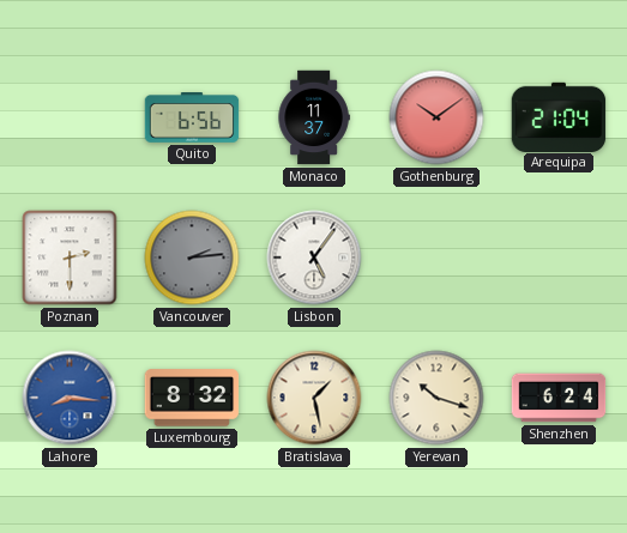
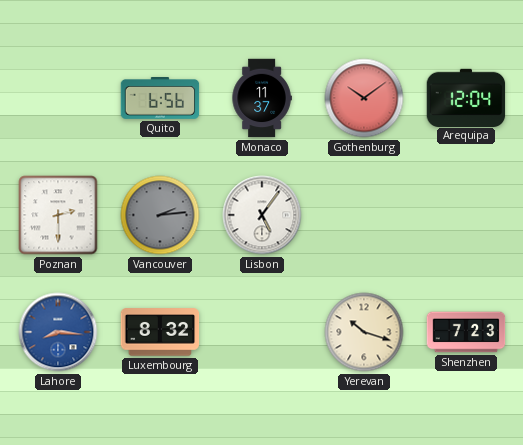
Arequipa: 21:04 -> 12:04
Bratislava: 1:28 -> none
Shenzhen: 6:24 -> 7:23
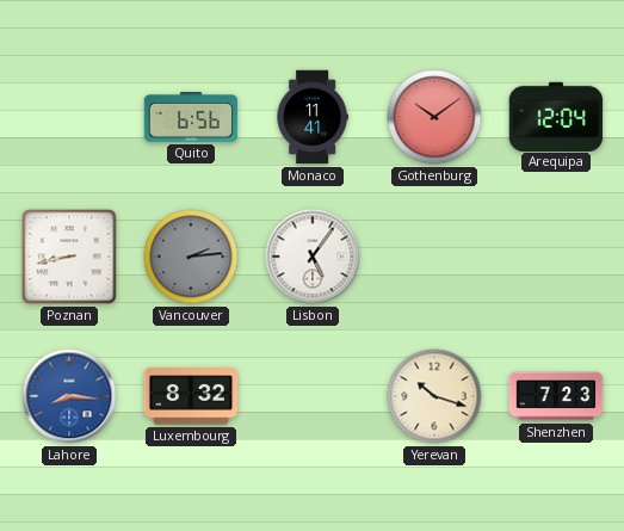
Monaco: 11:37 -> 11:41
Poznan: 2:30 -> 8:43
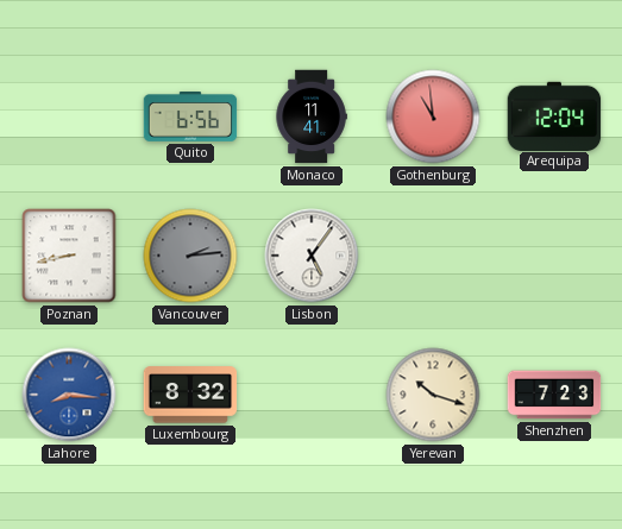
Gothenburg: 10:09 -> 10:59
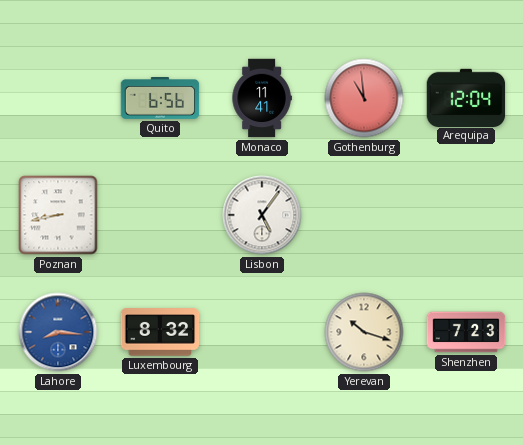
Vancouver: 2:14 -> none
